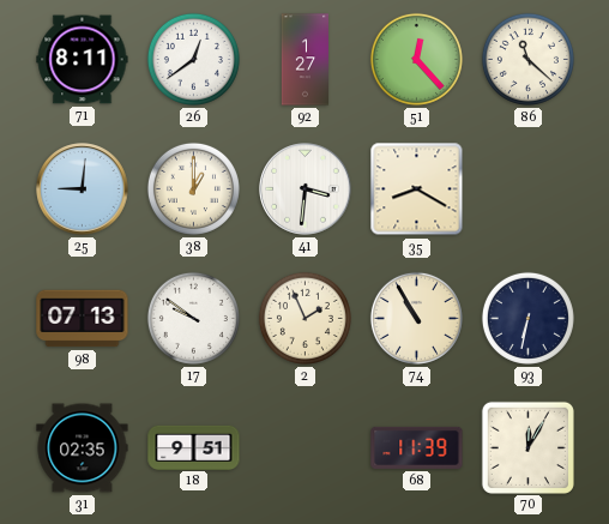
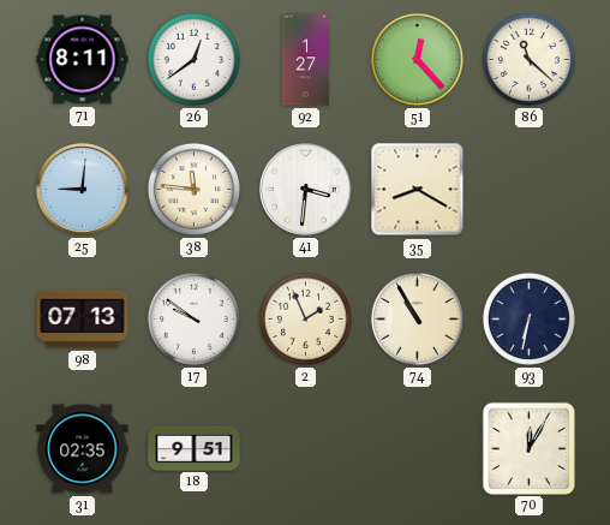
38: 1:00 -> 11:46
68: 11:39 -> none
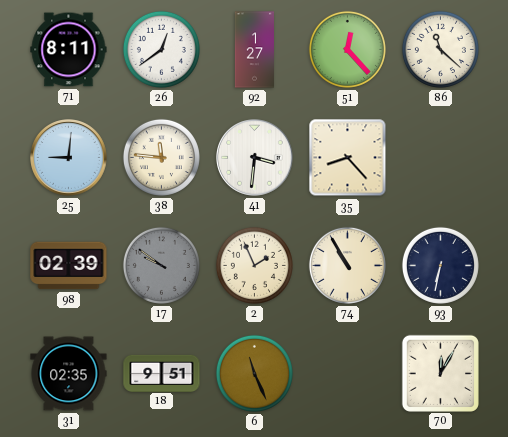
35: 8:20 -> 8:23
98: 07:13 -> 02:39
17 dial: white -> grey
6: none -> 11:26
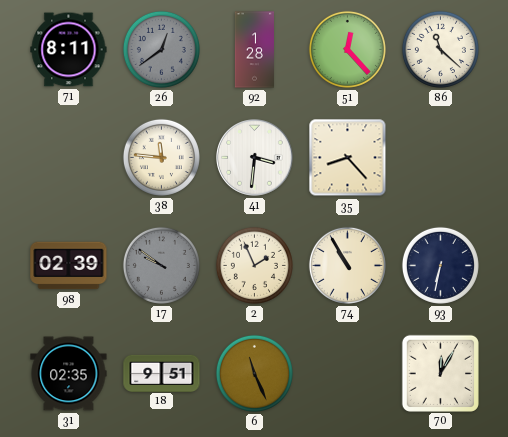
26 dial: white -> grey
92: 1:27 -> 1:28
25: 9:01 -> none
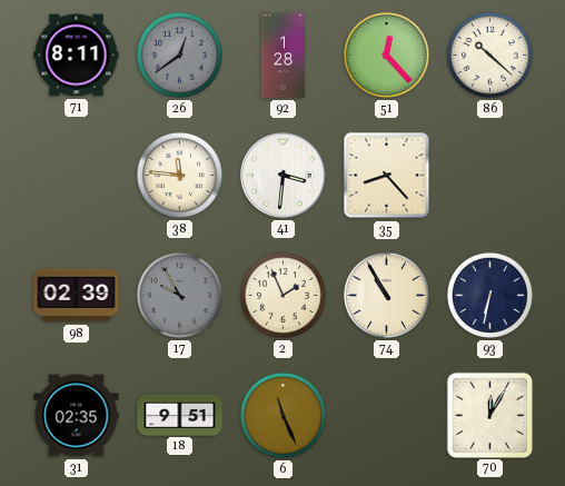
86: 11:22 -> 10:22
17: 9:51 -> 9:55
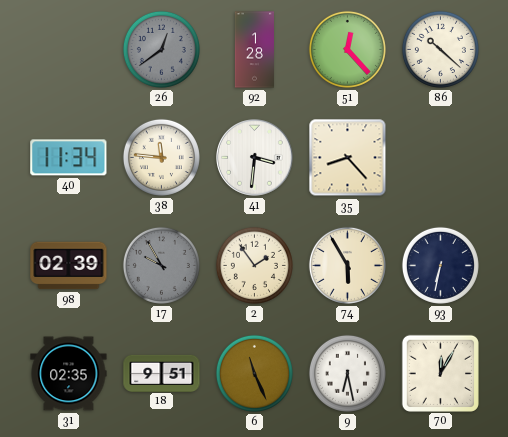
71: 8:11 -> none
40: none -> 11:34
2: 1:56 -> 1:54
74: 10:55 -> 5:55
9: none -> 6:28
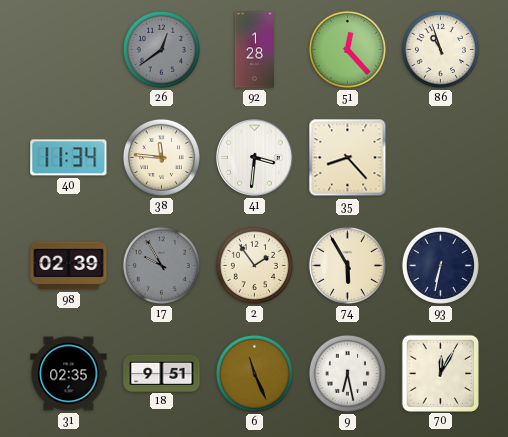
86: 10:22 -> 10:57
